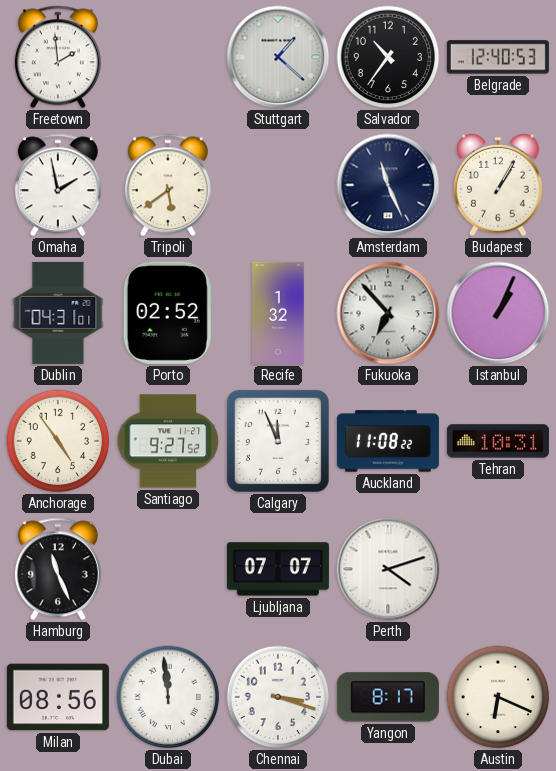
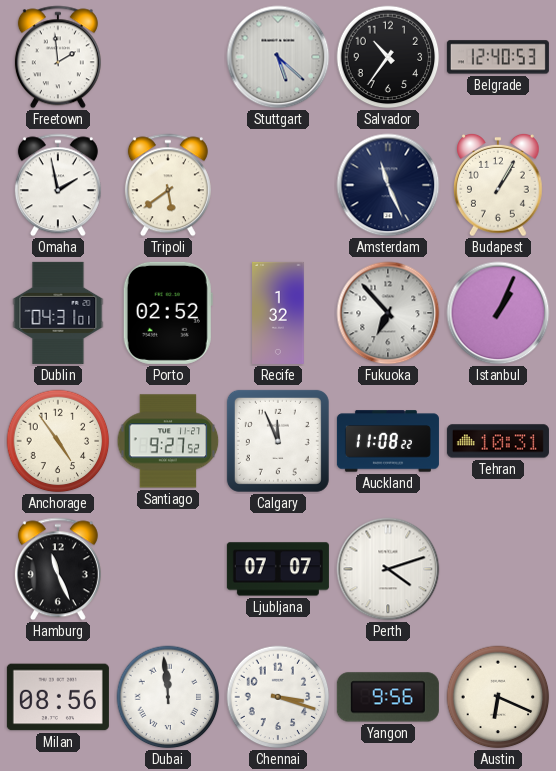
Stuttgart: 1:22 -> 5:22
Yangon: 8:17 -> 9:56
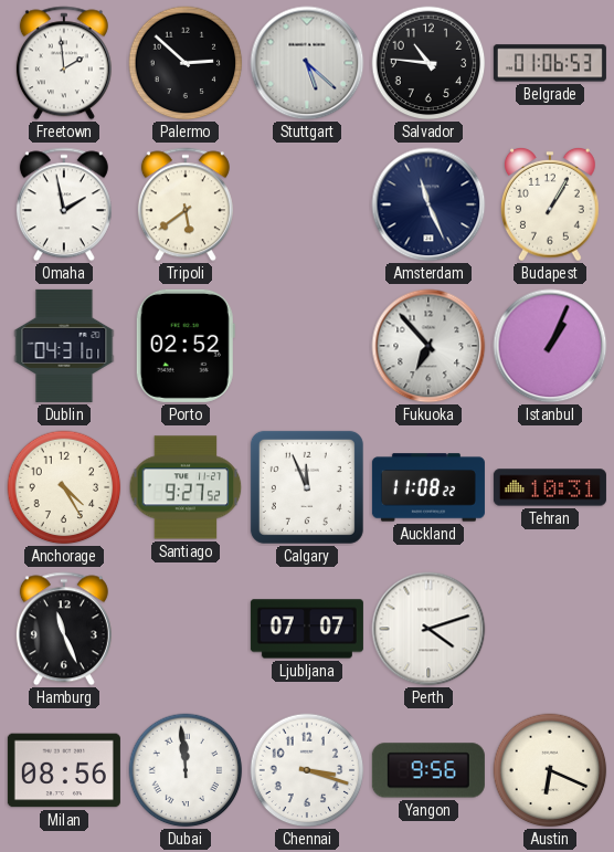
Palermo: none -> 2:52
Salvador: 10:36 -> 10:46
Belgrade: 12:40 -> 01:06
Recife: 1:32 -> none
Anchorage: 4:54 -> 4:25
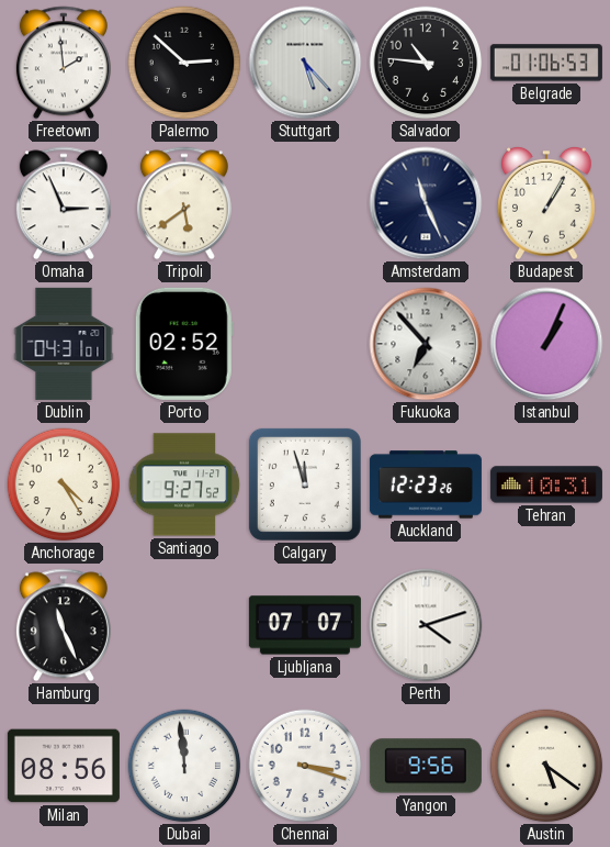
Stuttgart: 5:22 -> 5:23
Omaha: 1:58 -> 2:56
Calgary: 11:56 -> 11:57
Auckland: 11:08 -> 12:23
Austin: 6:19 -> 5:21
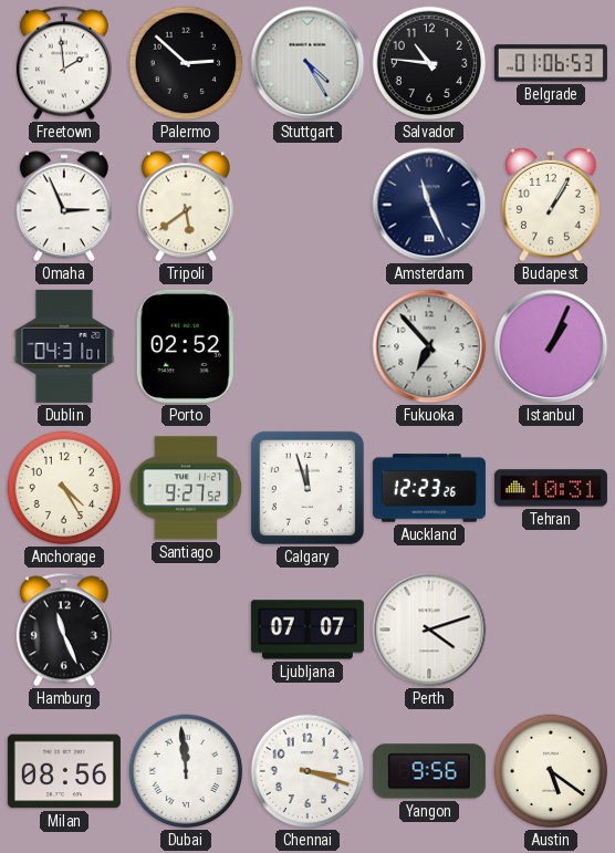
Stuttgart: 5:23 -> 4:25
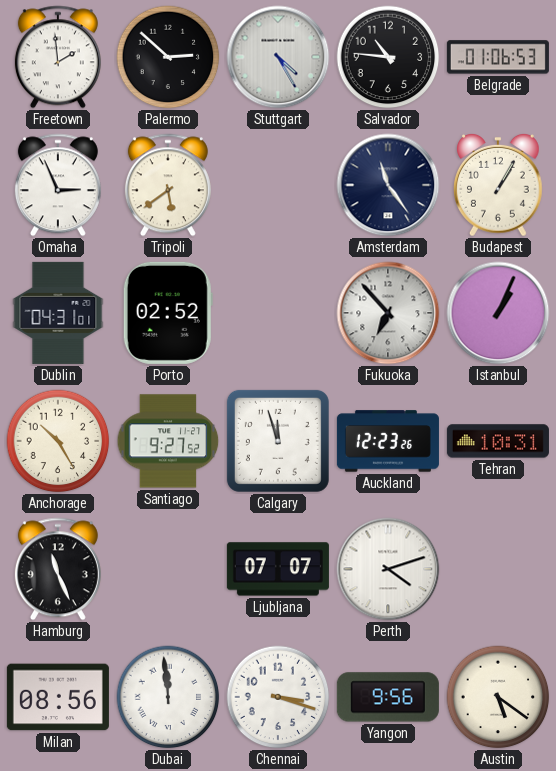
Amsterdam: 11:26 -> 11:24
Anchorage: 4:25 -> 10:25
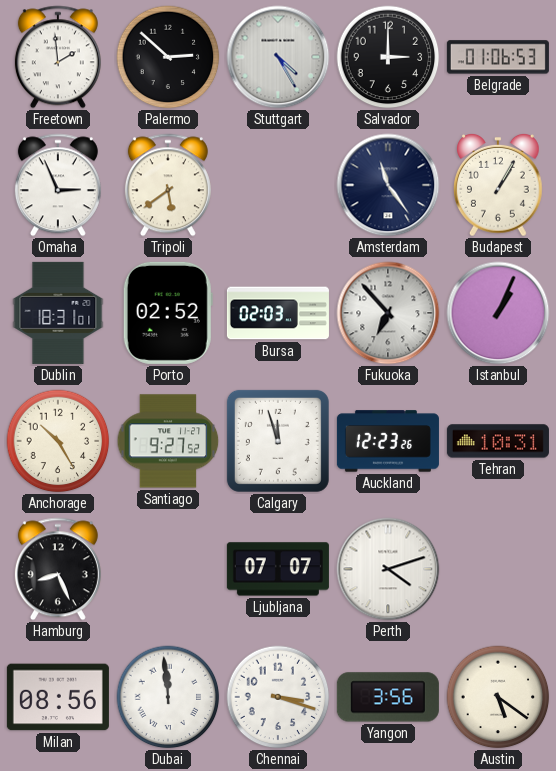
Salvador: 10:46 -> 3:00
Dublin: 04:31 -> 18:31
Bursa: none -> 02:03
Hamburg: 11:26 -> 8:26
Yangon: 9:56 -> 3:56
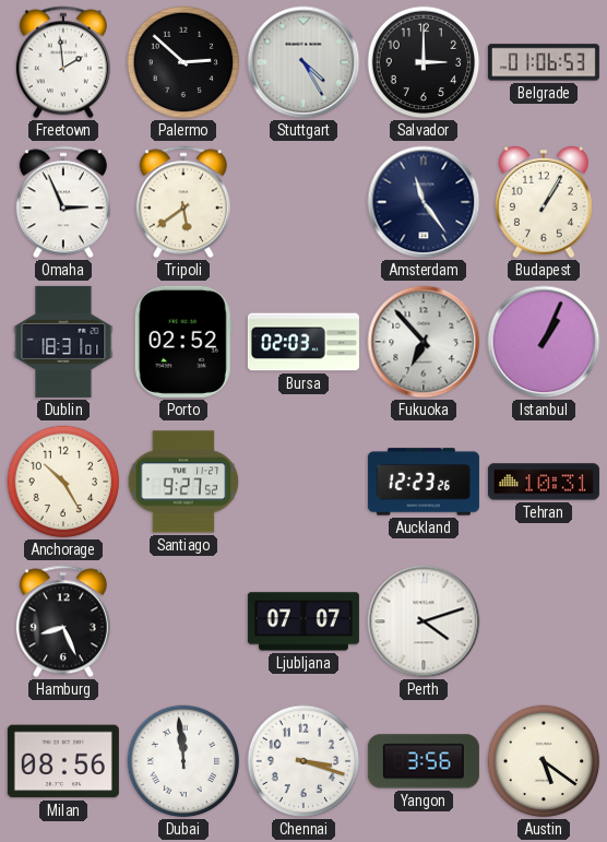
Calgary: 11:57 -> none
